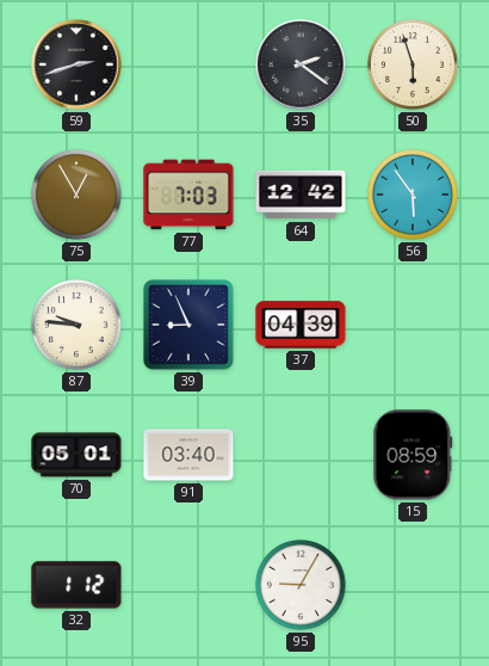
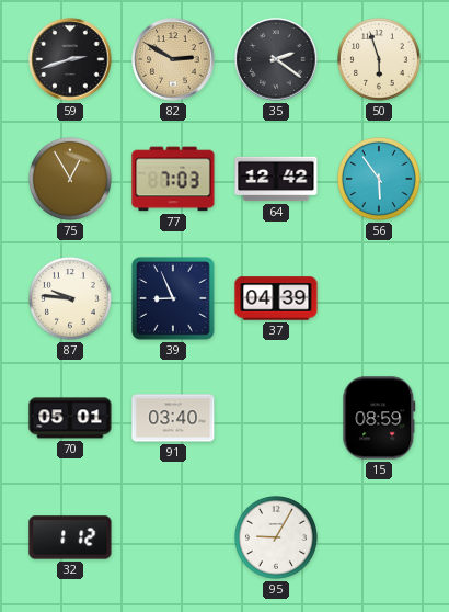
82: none -> 2:50
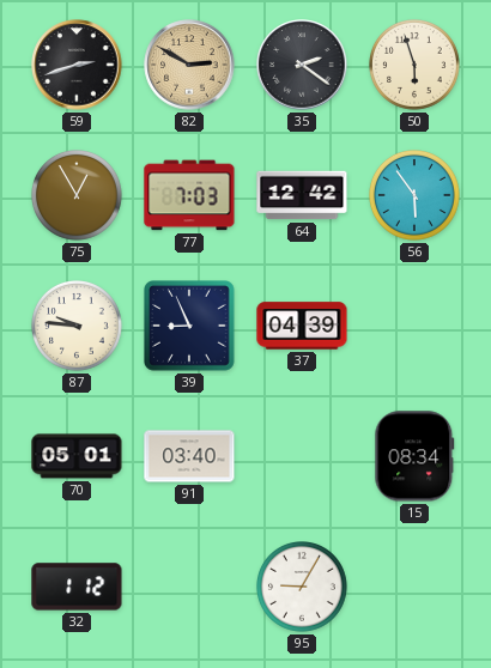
15: 08:59 -> 08:34
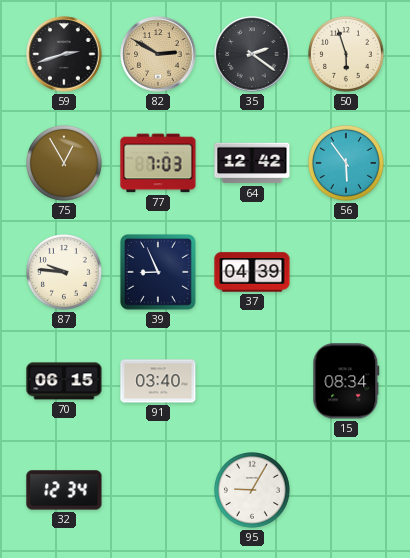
70: 05:01 -> 06:15
32: 1:12 -> 12:34
